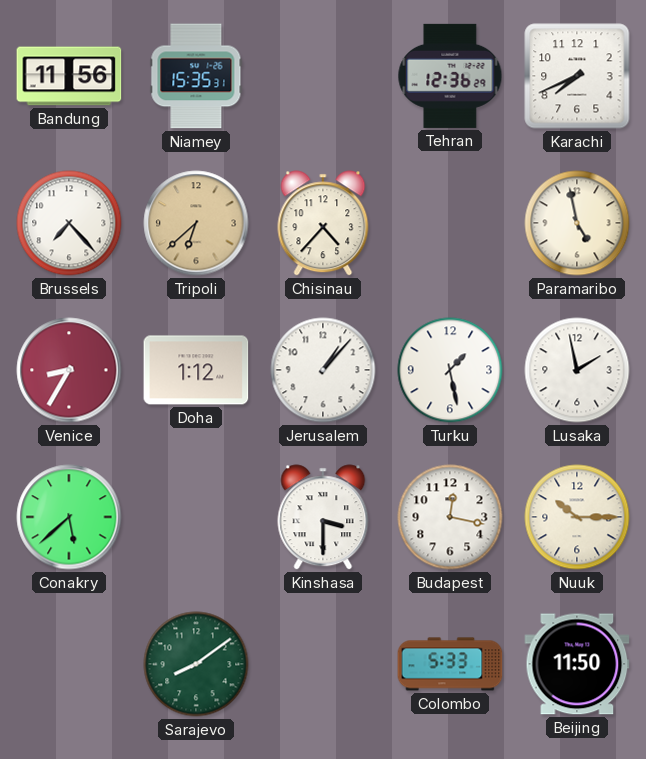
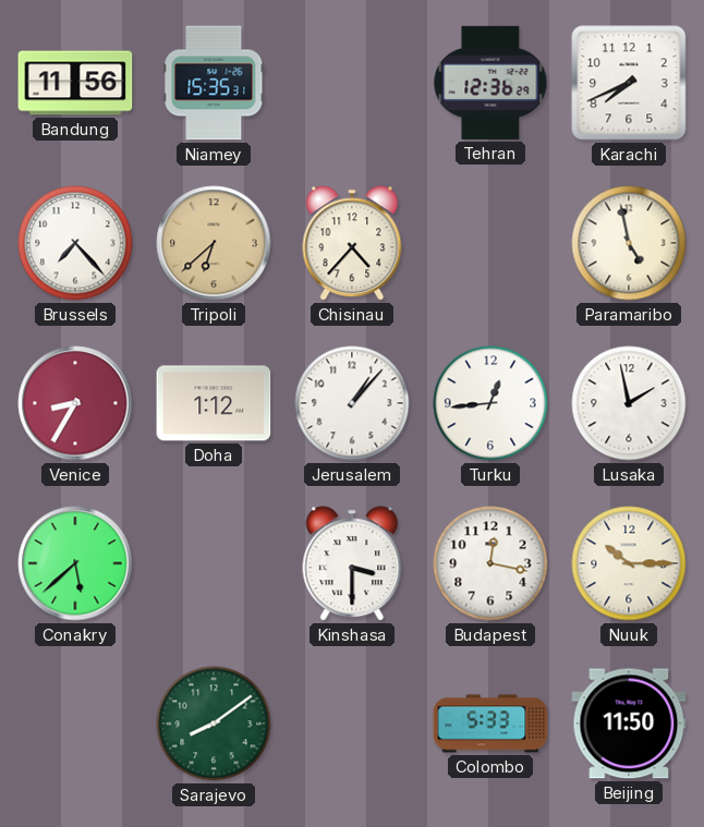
Turku: 1:28 -> 12:44
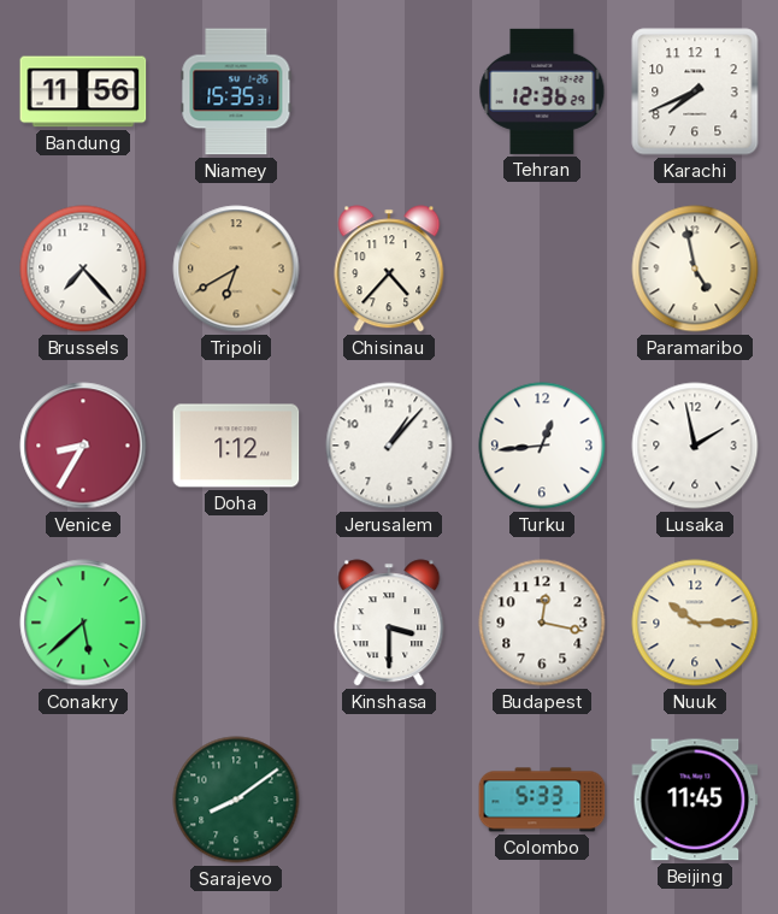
Tripoli: 6:38 -> 6:40
Beijing: 11:50 -> 11:45
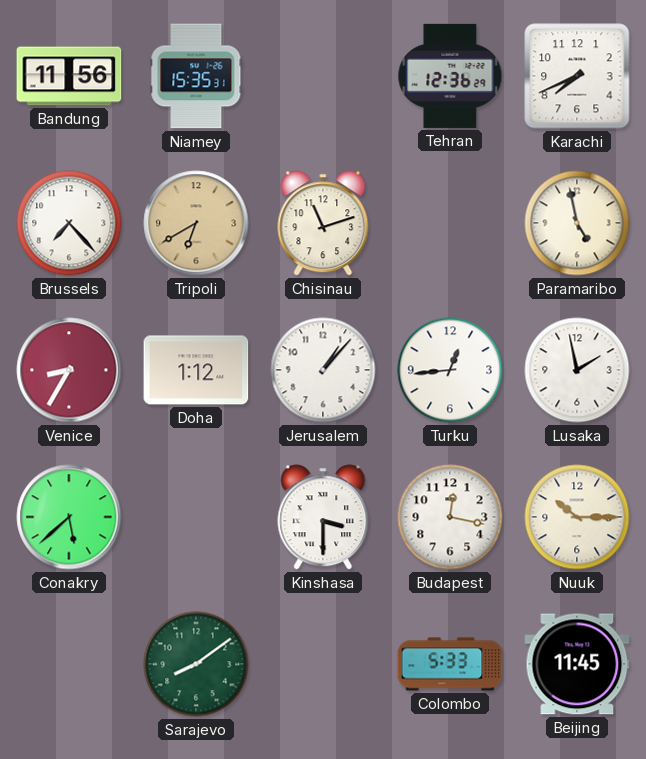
Chisinau: 4:37 -> 11:12
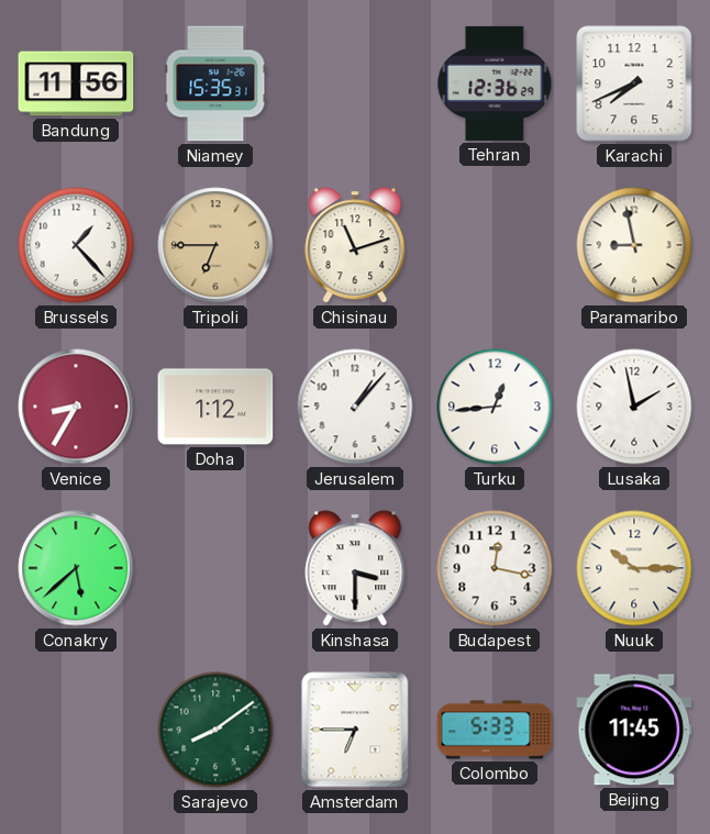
Brussels: 7:23 -> 1:23
Tripoli: 6:40 -> 6:45
Paramaribo: 4:58 -> 8:58
Amsterdam: none -> 6:45
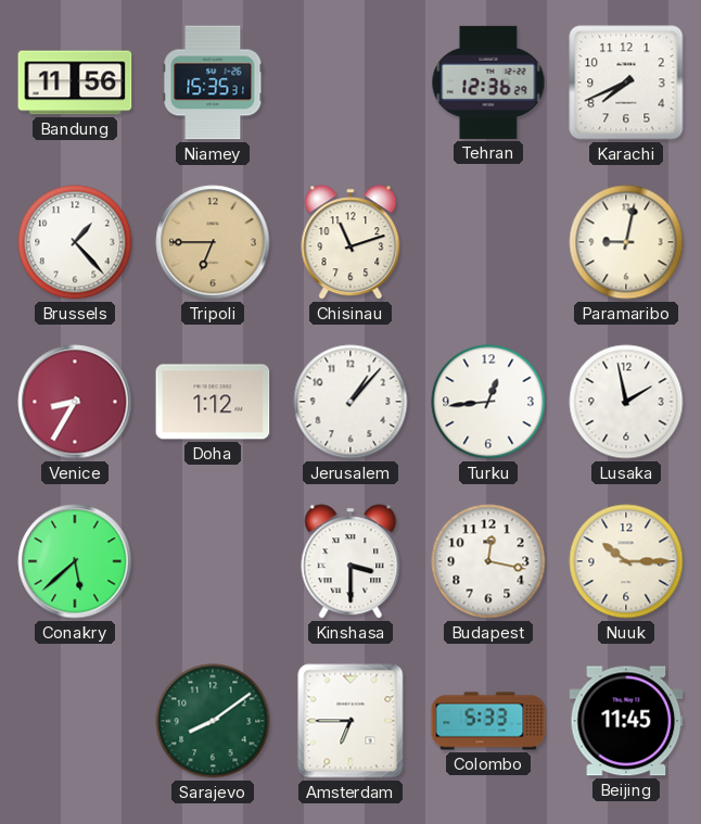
Paramaribo: 8:58 -> 9:02
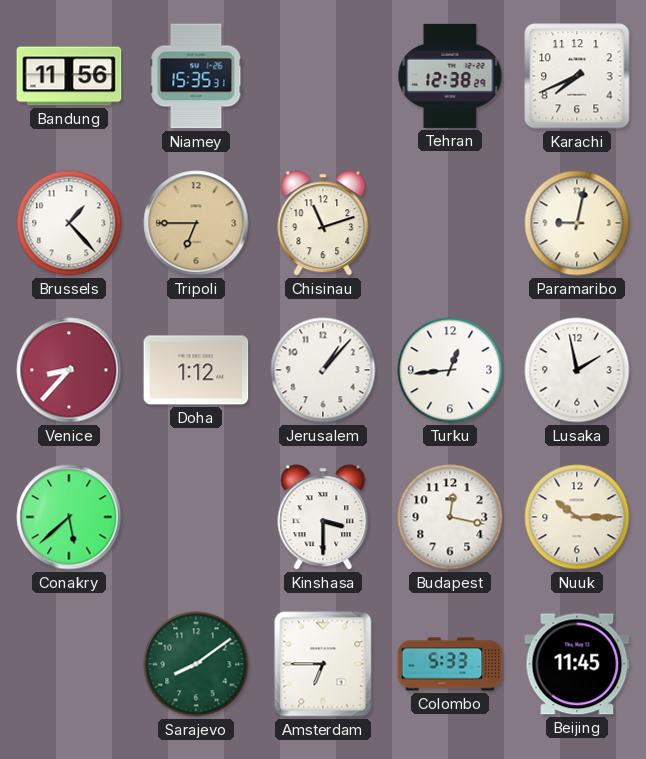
Tehran: 12:36 -> 12:38
Venice: 8:35 -> 8:37
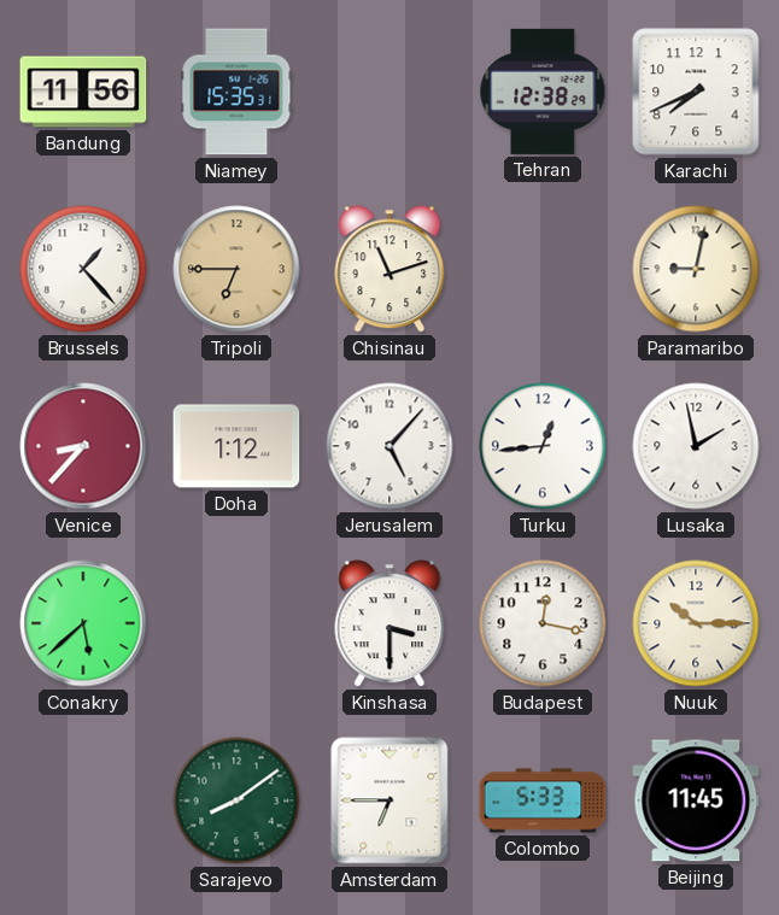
Jerusalem: 1:07 -> 5:07
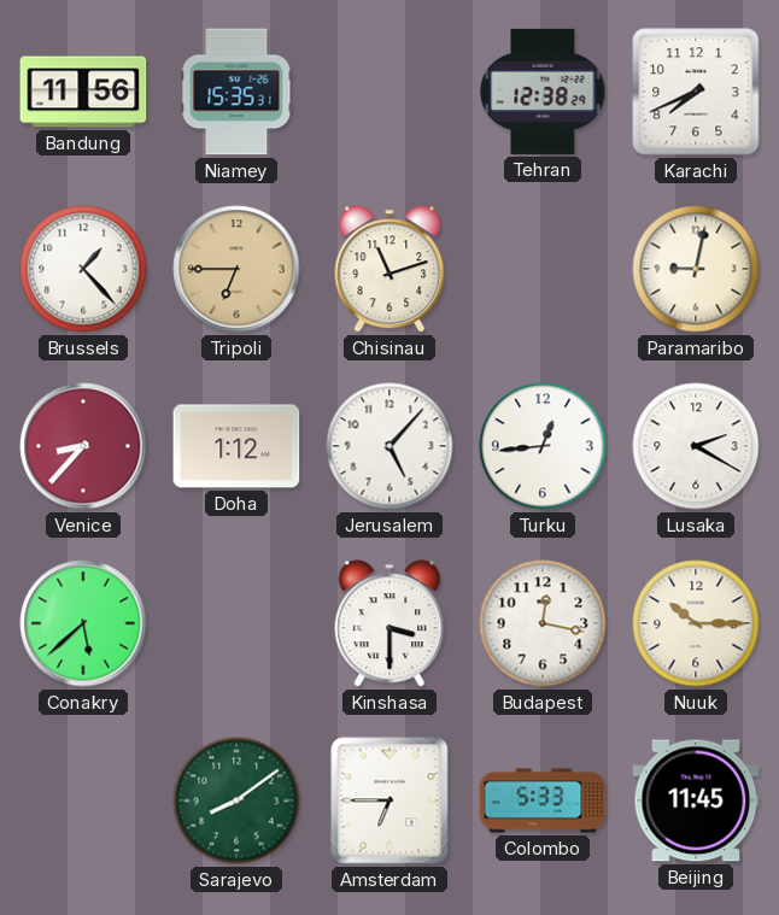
Lusaka: 1:58 -> 2:20
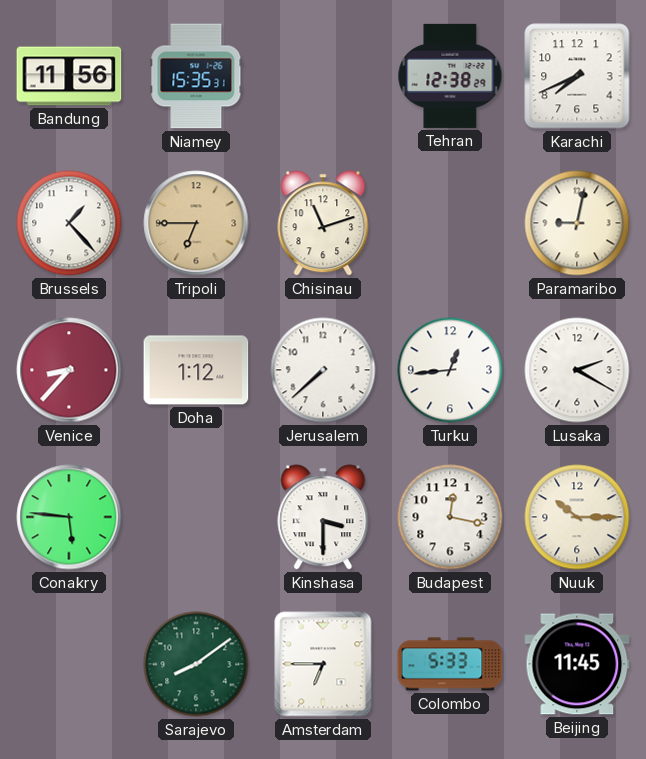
Jerusalem: 5:07 -> 7:38
Conakry: 5:38 -> 5:46
